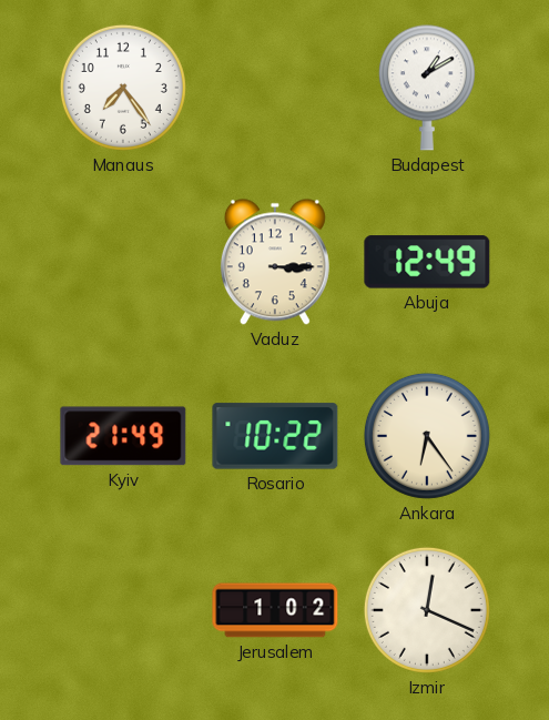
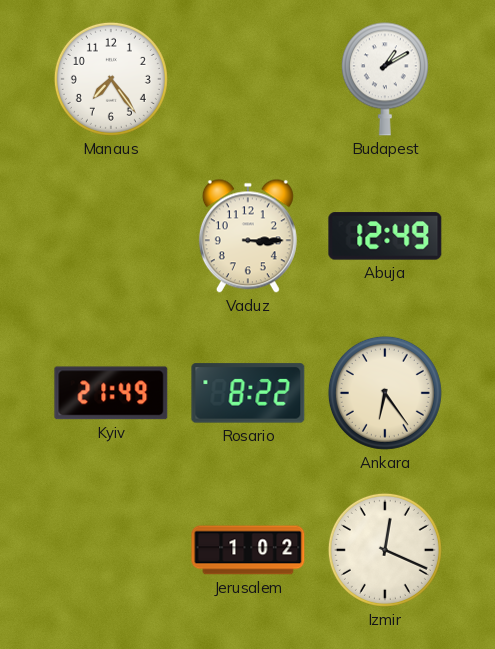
Rosario: 10:22 -> 8:22
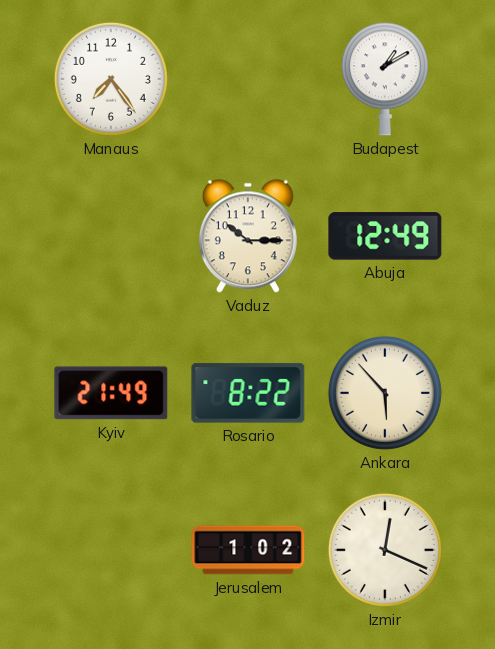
Vaduz: 3:15 -> 10:15
Ankara: 6:24 -> 5:53
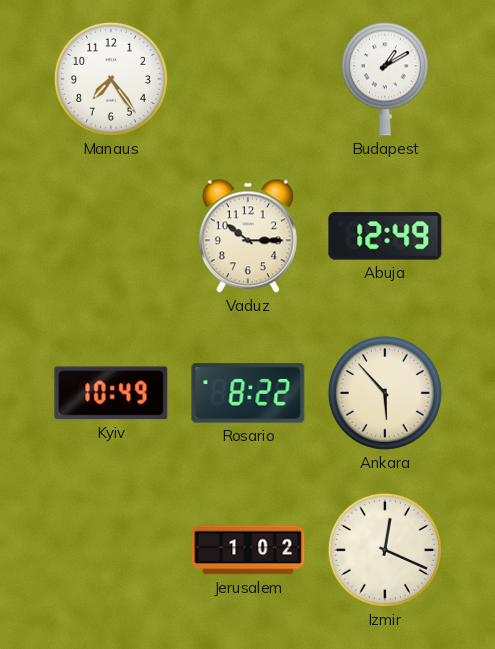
Kyiv: 21:49 -> 10:49
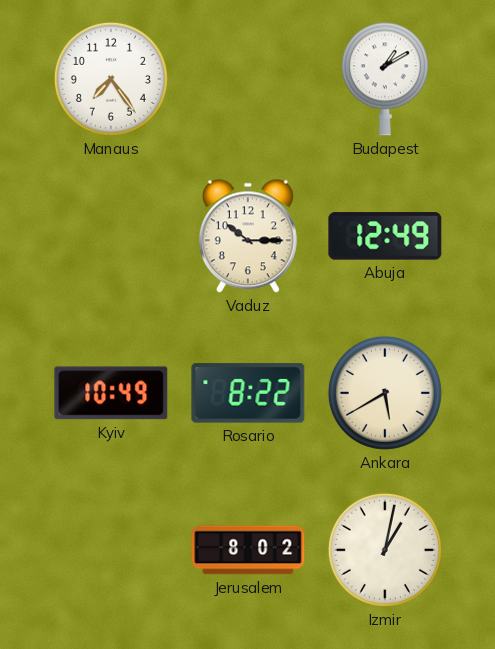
Ankara: 5:53 -> 5:40
Jerusalem: 1:02 -> 8:02
Izmir: 12:19 -> 1:02
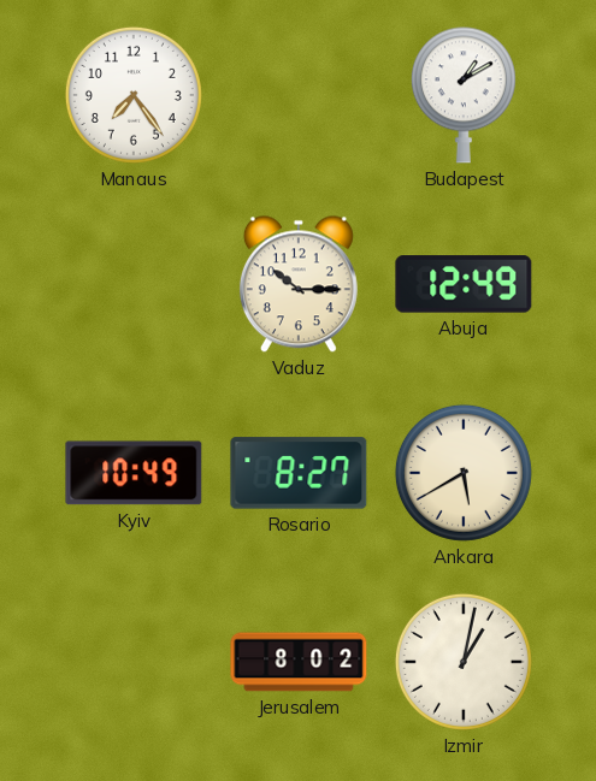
Rosario: 8:22 -> 8:27
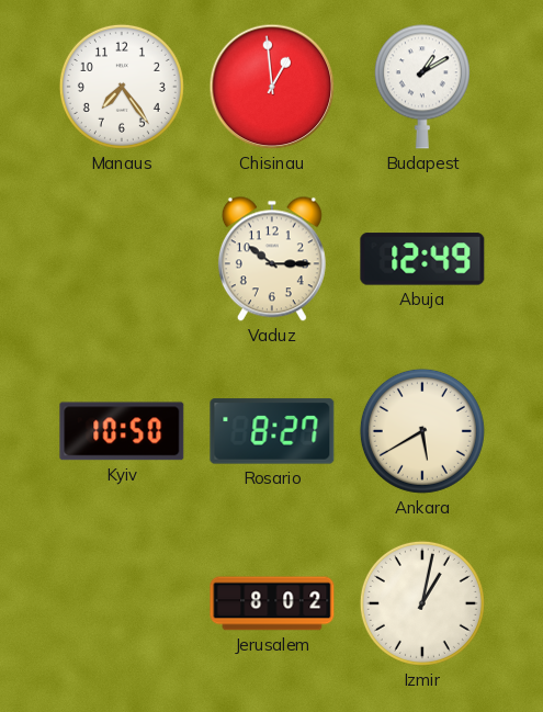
Chisinau: none -> 12:59
Kyiv: 10:49 -> 10:50
